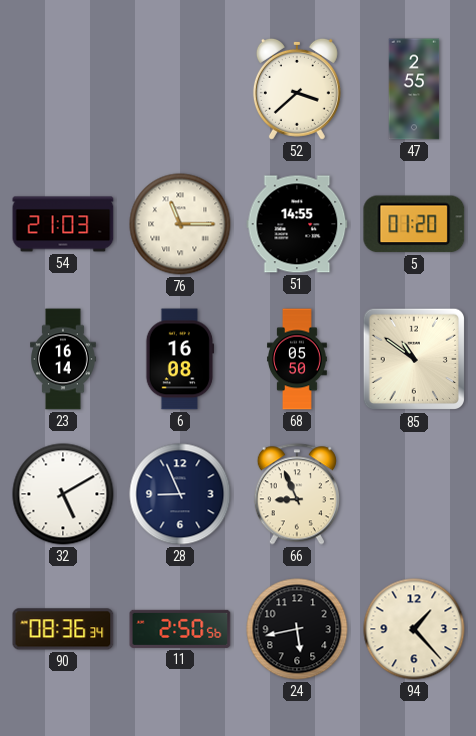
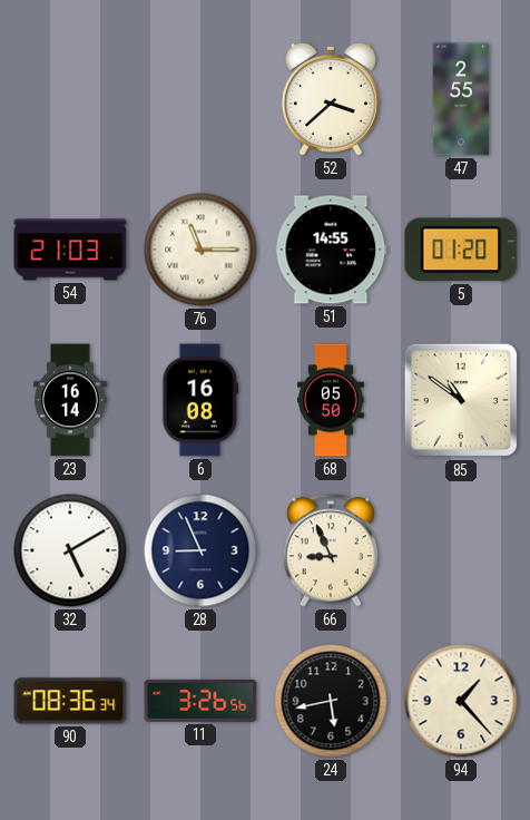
11: 2:50 -> 3:26
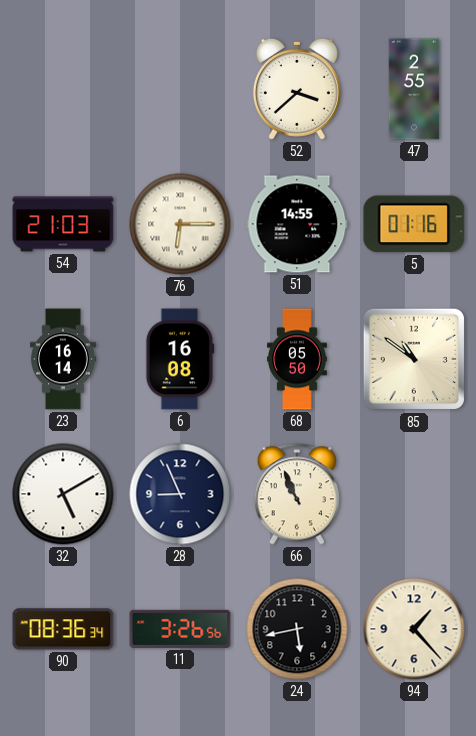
76: 11:15 -> 6:15
5: 01:20 -> 01:16
66: 8:56 -> 10:56
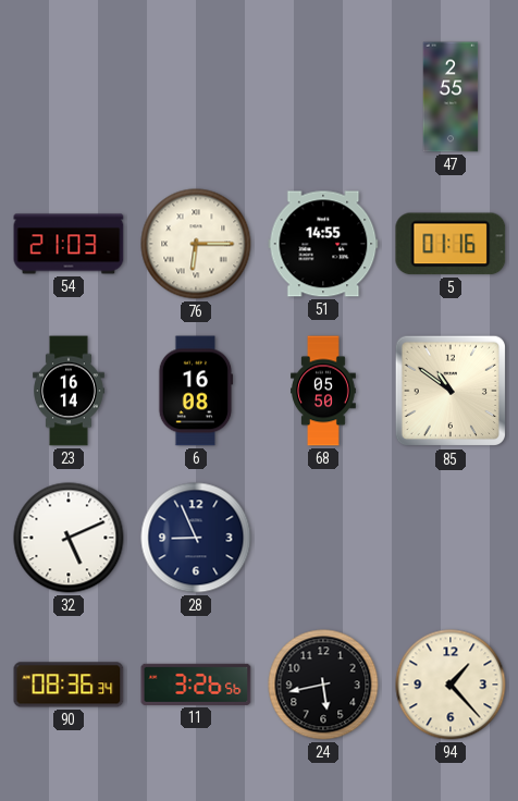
52: 3:38 -> none
32: 5:10 -> 5:11
66: 10:56 -> none
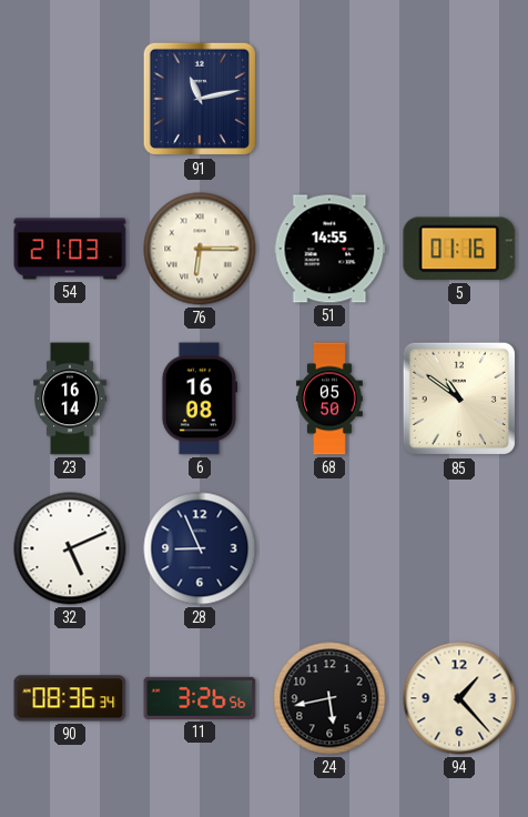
91: none -> 11:13
47: 2:55 -> none
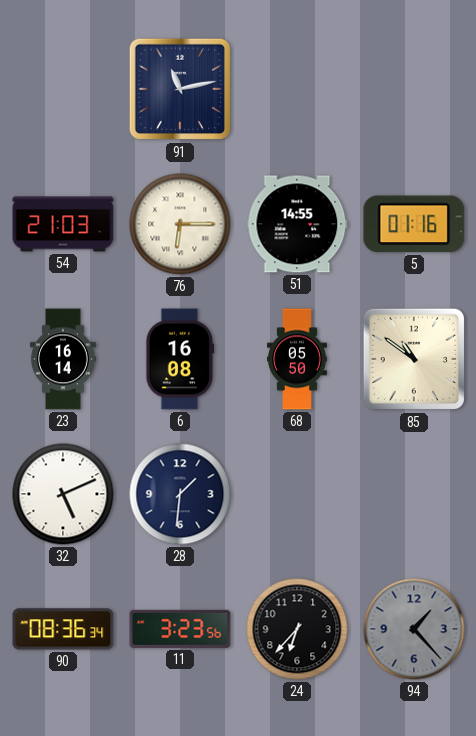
28: 8:56 -> 1:31
11: 3:26 -> 3:23
24: 5:43 -> 6:37
94 dial: cream -> grey
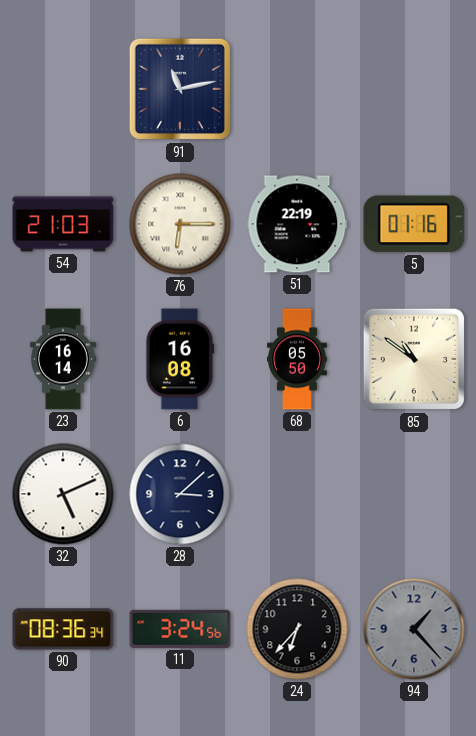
51: 14:55 -> 22:19
28: 1:31 -> 3:08
11: 3:23 -> 3:24
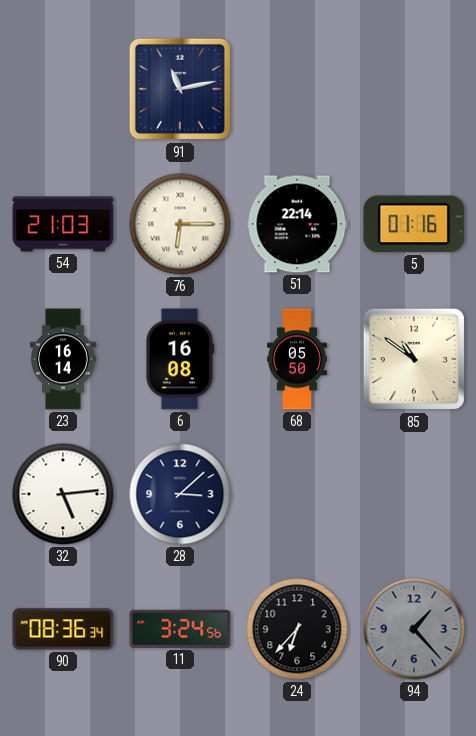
51: 22:19 -> 22:14
32: 5:11 -> 5:14
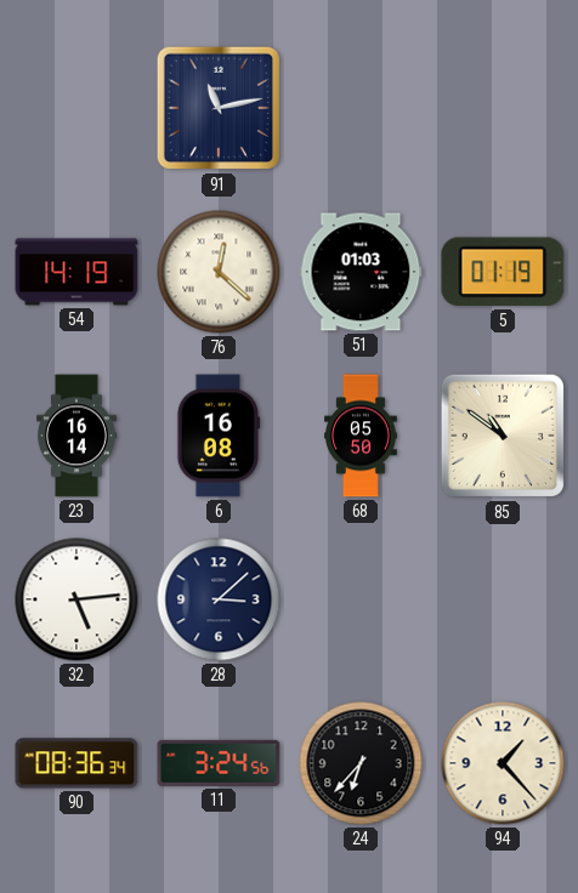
54: 21:03 -> 14:19
76: 6:15 -> 12:22
51: 22:14 -> 01:03
5: 01:16 -> 01:19
94 dial: grey -> cream
